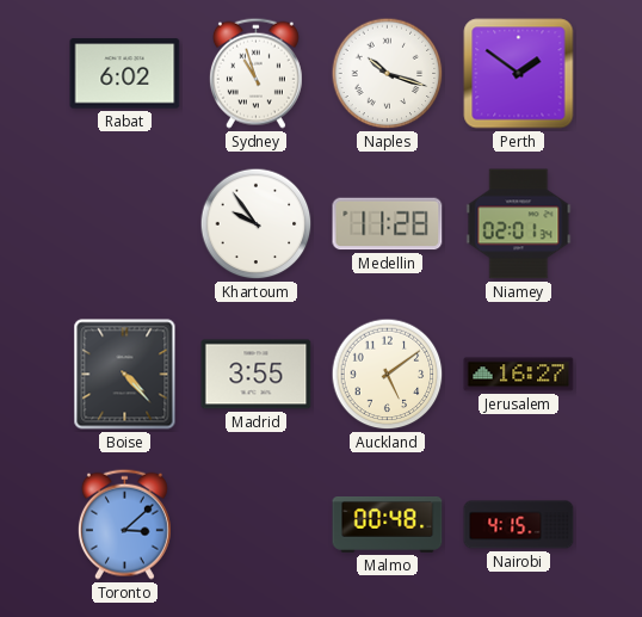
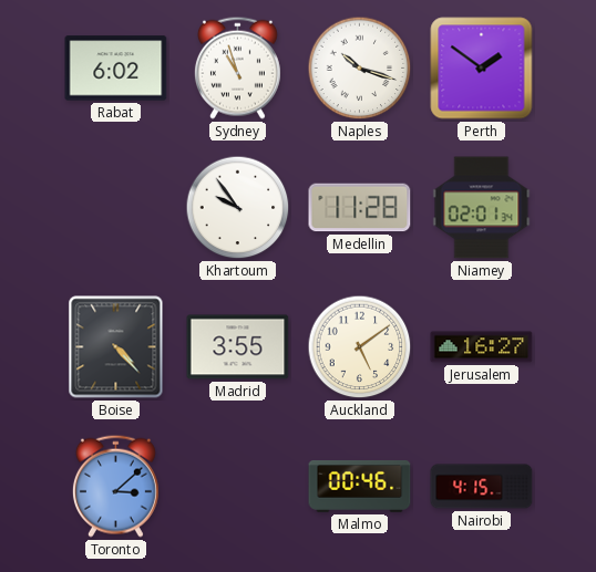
Malmo: 00:48 -> 00:46
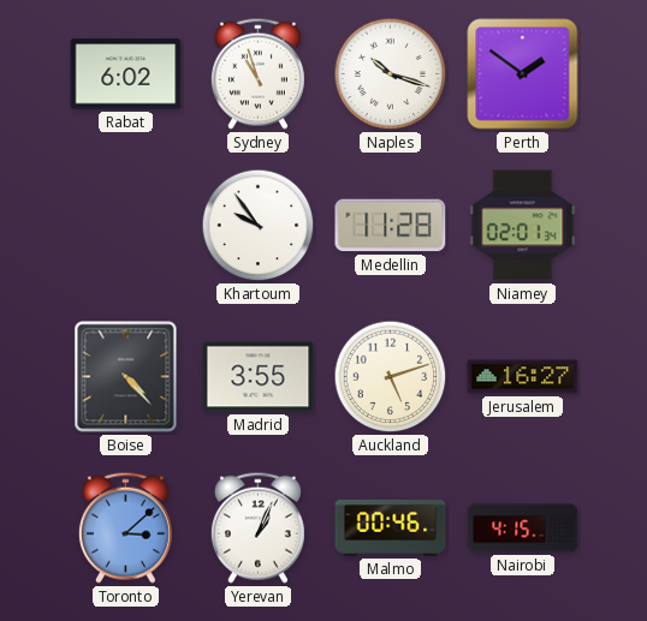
Auckland: 5:09 -> 5:12
Yerevan: none -> 1:04
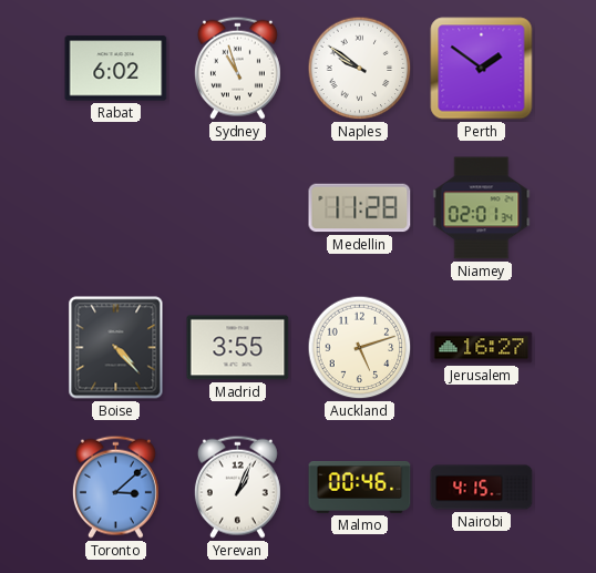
Naples: 10:18 -> 9:51
Khartoum: 9:54 -> none
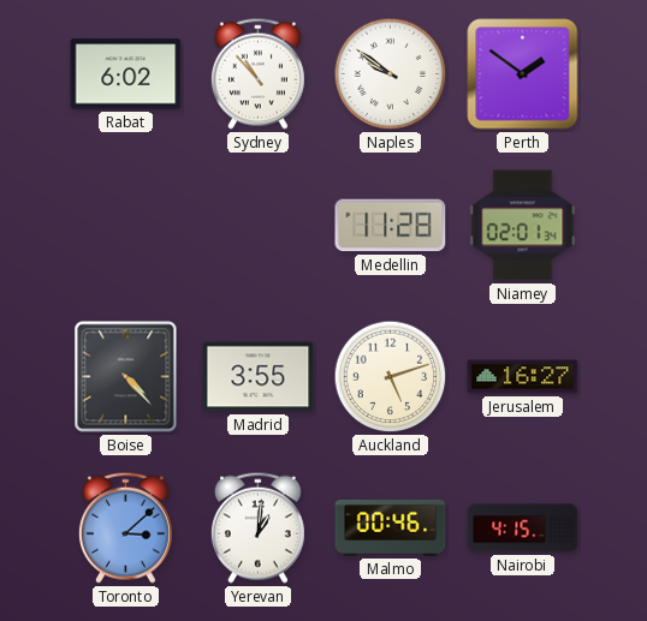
Sydney: 10:57 -> 10:53
Yerevan: 1:04 -> 1:01
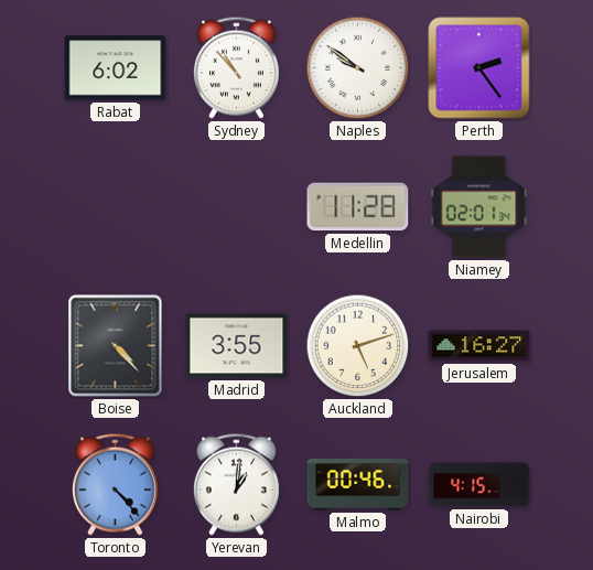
Perth: 1:51 -> 2:24
Toronto: 3:08 -> 4:23
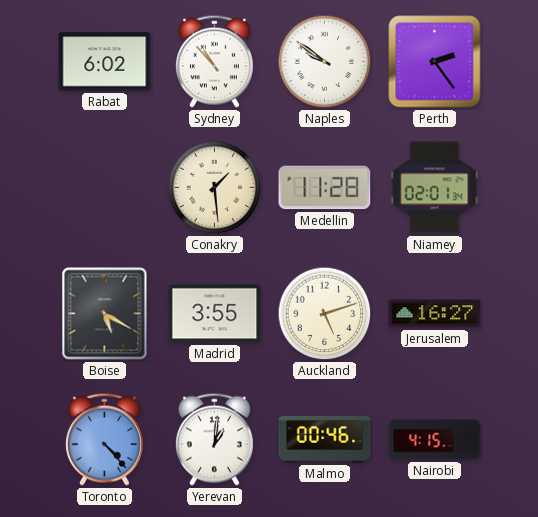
Conakry: none -> 1:29
Boise: 4:23 -> 5:20
